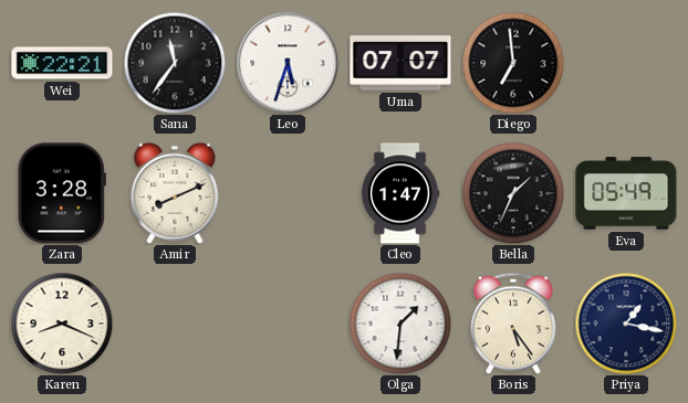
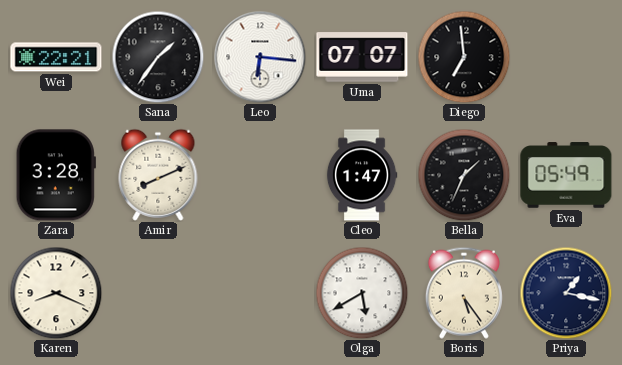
Sana: 11:36 -> 1:36
Leo: 5:33 -> 6:16
Olga: 1:31 -> 5:40
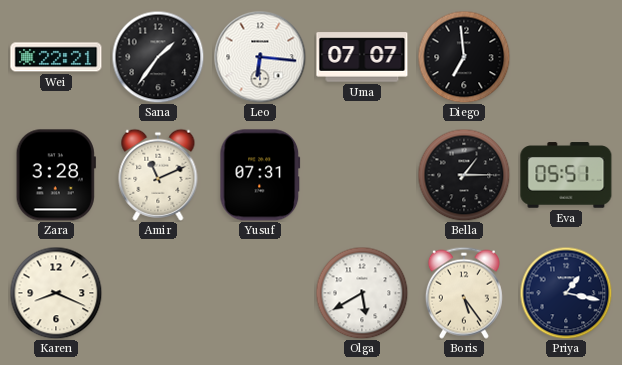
Amir: 8:11 -> 11:11
Yusuf: none -> 07:31
Cleo: 1:47 -> none
Bella: 1:34 -> 1:15
Eva: 05:49 -> 05:51
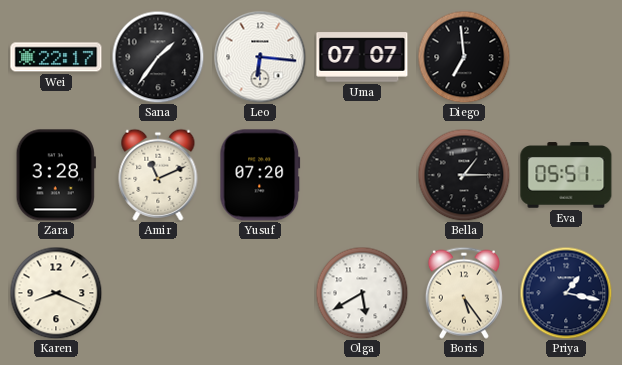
Wei: 22:21 -> 22:17
Yusuf: 07:31 -> 07:20
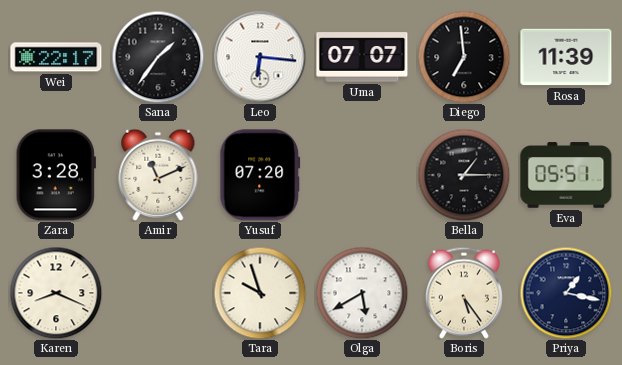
Rosa: none -> 11:39
Tara: none -> 9:57
